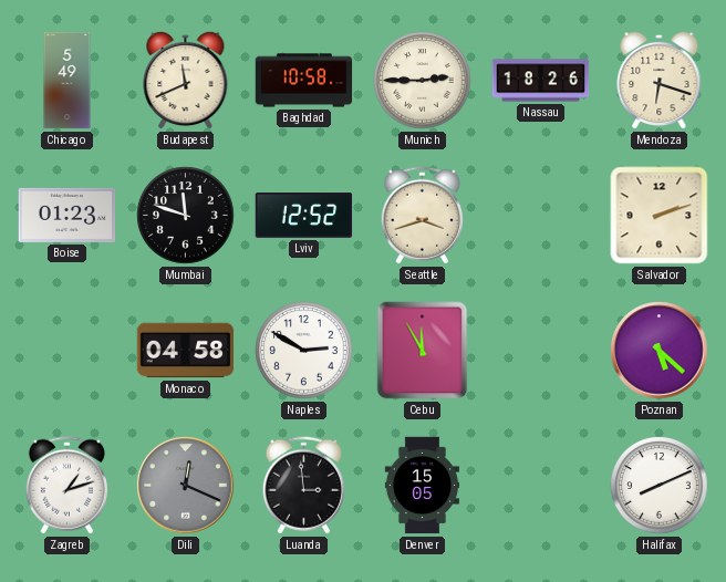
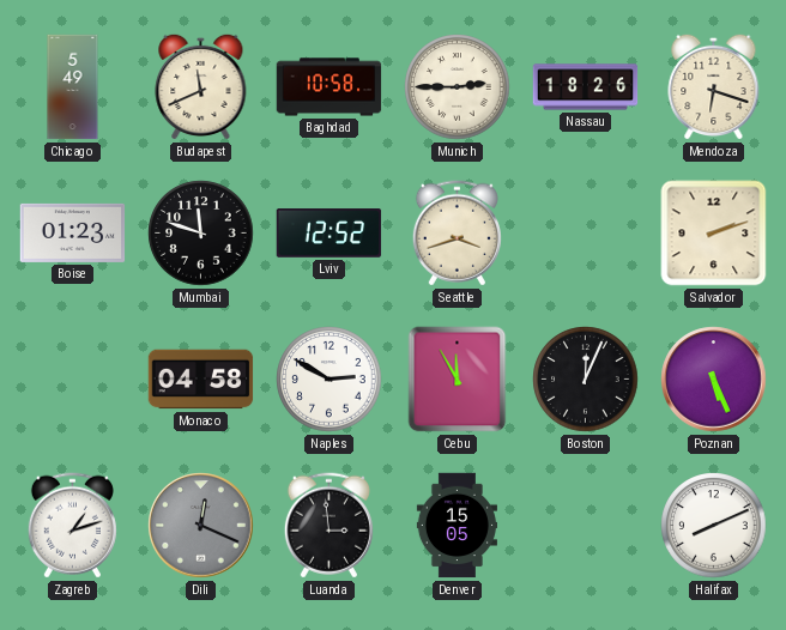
Boston: none -> 12:04
Poznan: 5:22 -> 5:26
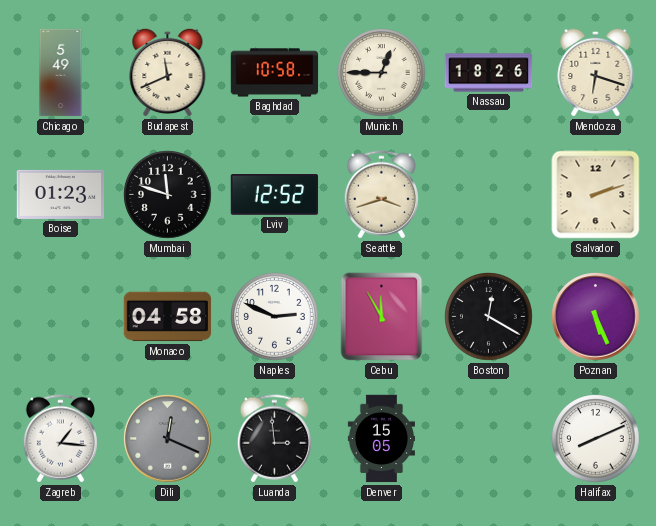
Munich: 2:45 -> 12:45
Naples: 2:50 -> 2:49
Boston: 12:04 -> 12:20
Zagreb: 1:12 -> 1:16
